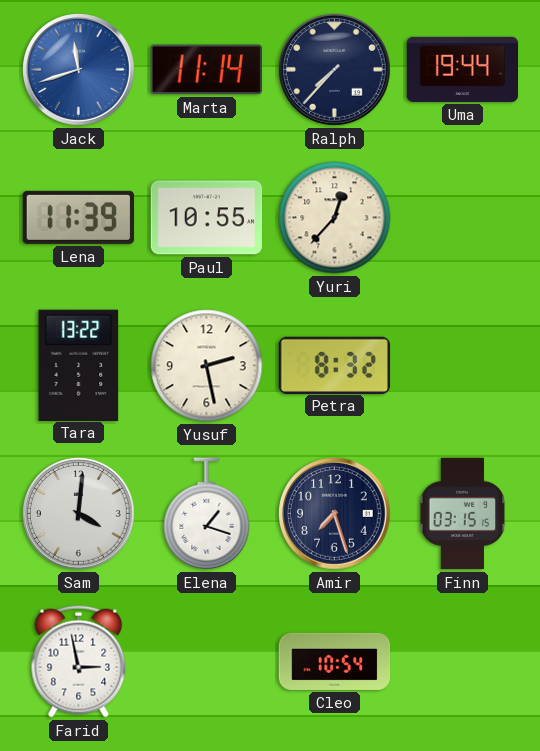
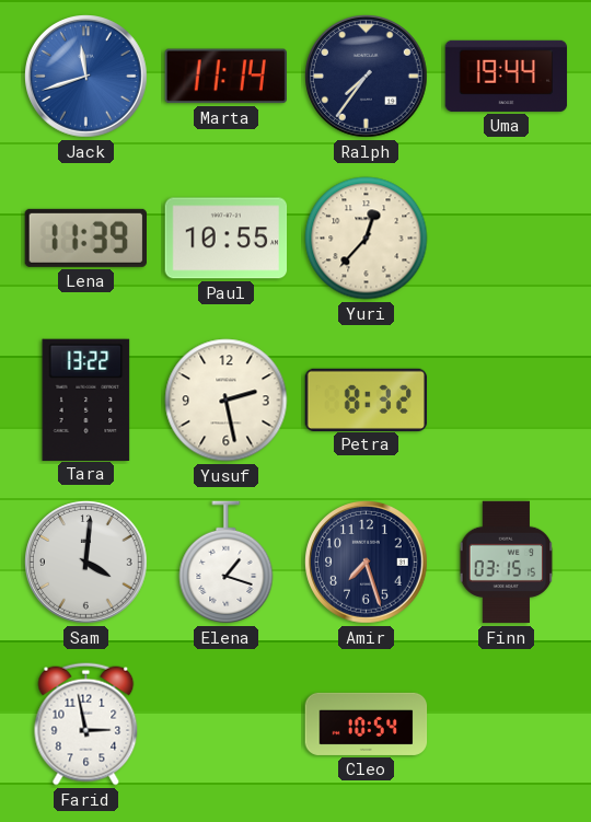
Ralph: 7:37 -> 7:36
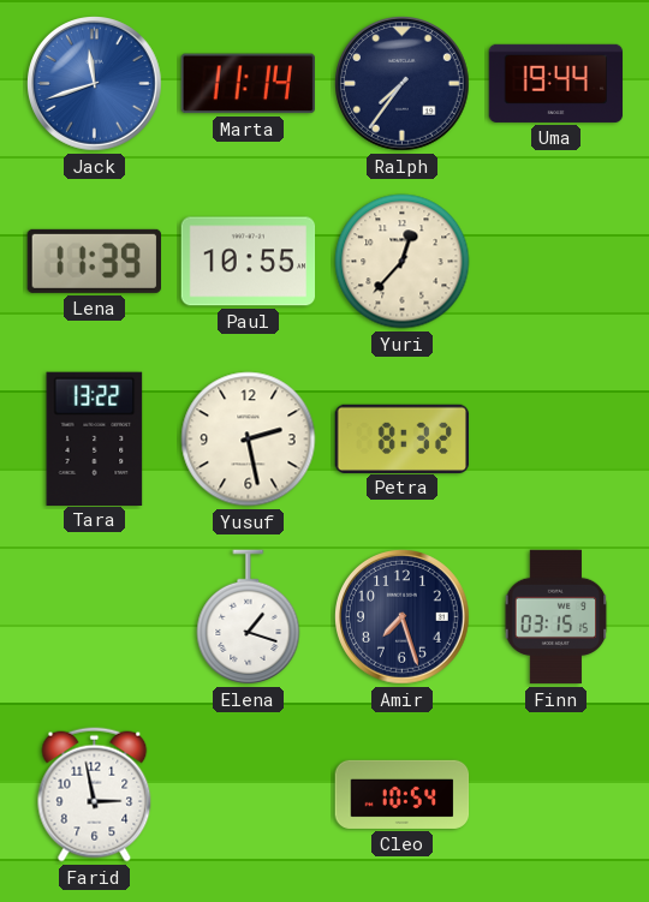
Sam: 4:01 -> none
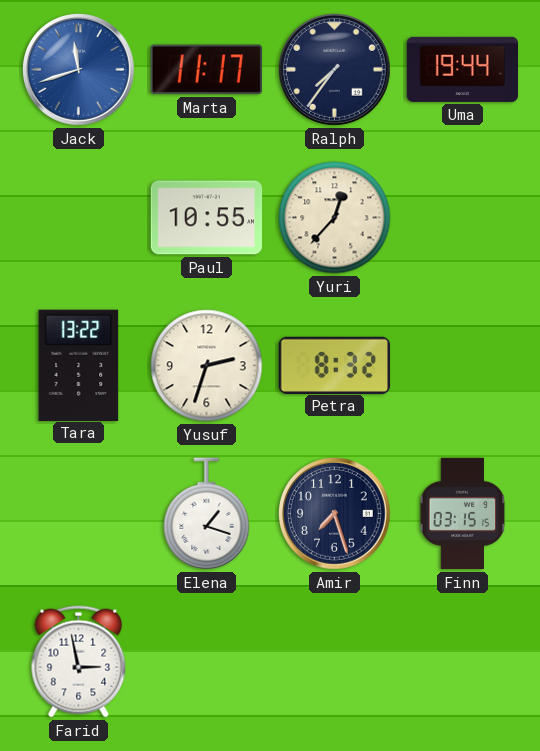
Marta: 11:14 -> 11:17
Lena: 11:39 -> none
Yusuf: 2:28 -> 2:33
Cleo: 10:54 -> none
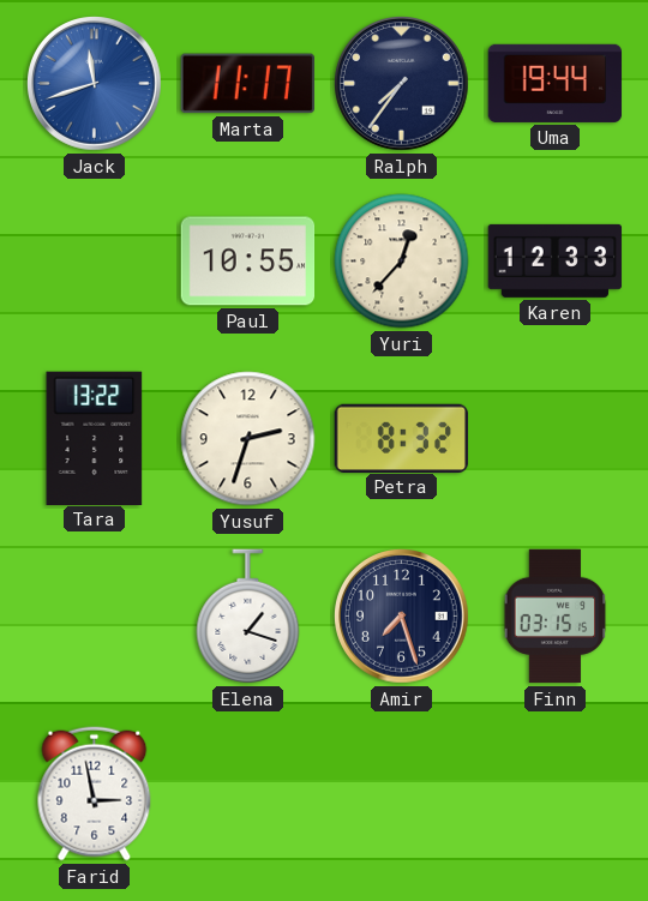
Karen: none -> 12:33
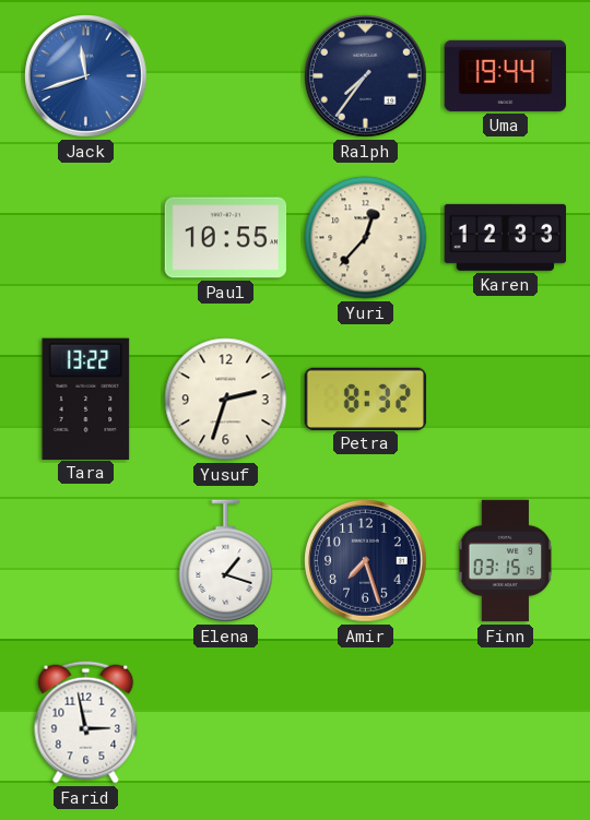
Marta: 11:17 -> none
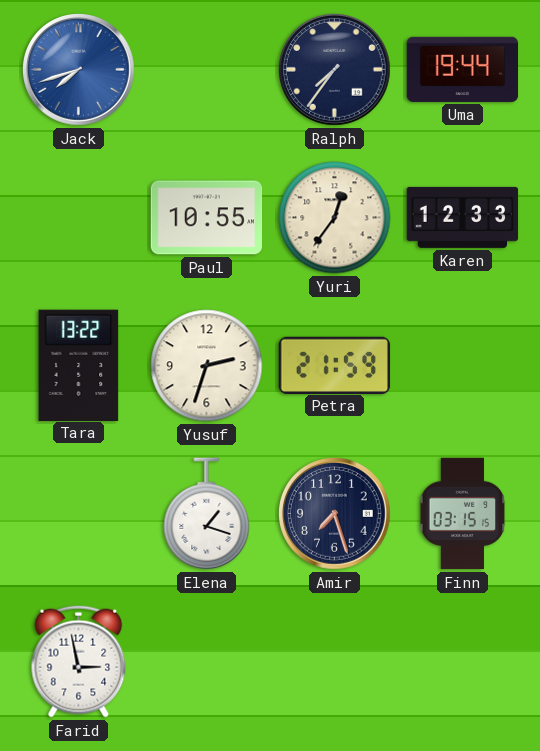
Jack: 11:42 -> 7:42
Yuri: 12:37 -> 12:36
Petra: 8:32 -> 21:59
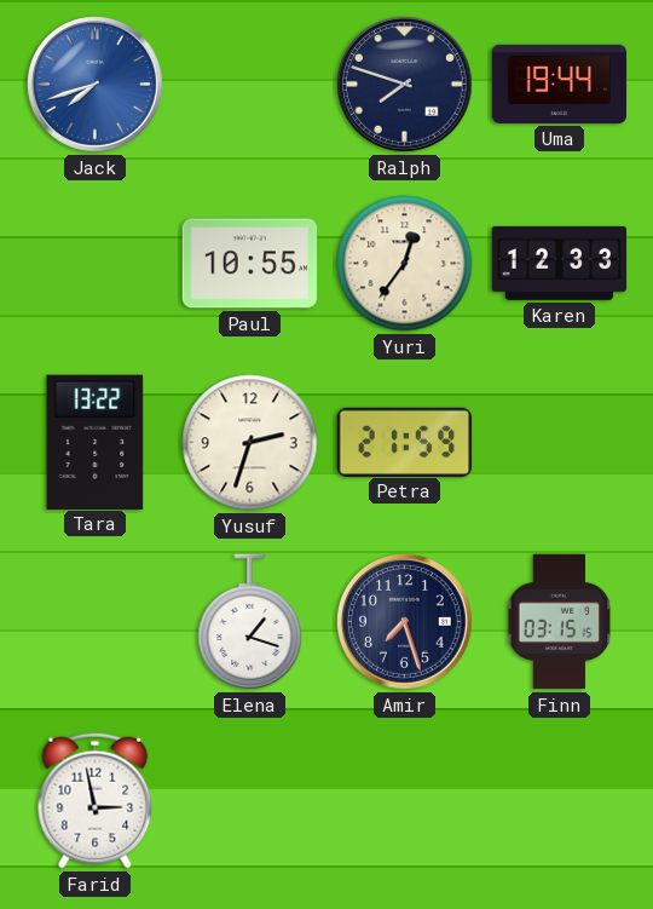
Ralph: 7:36 -> 7:48
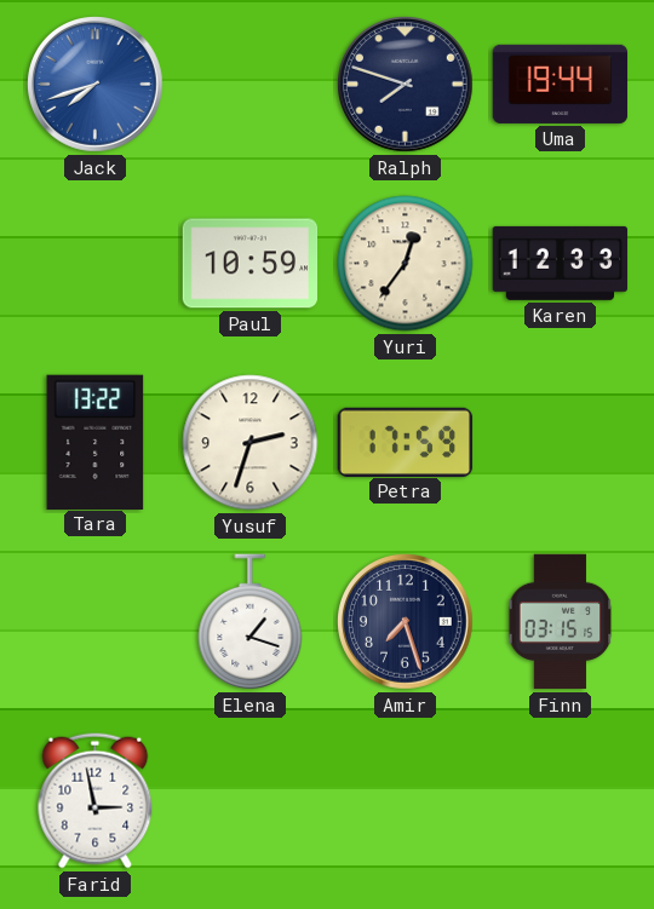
Paul: 10:55 -> 10:59
Petra: 21:59 -> 17:59
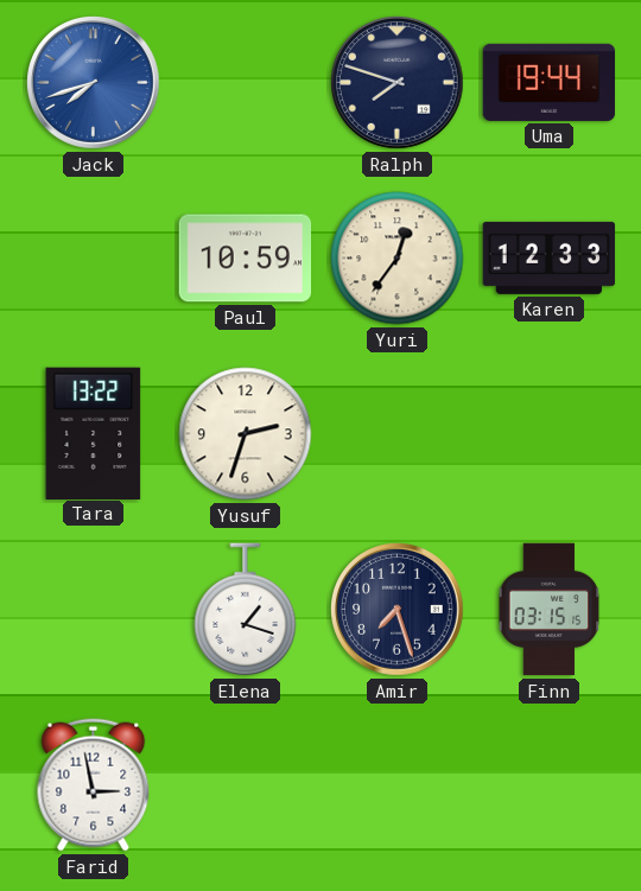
Petra: 17:59 -> none
